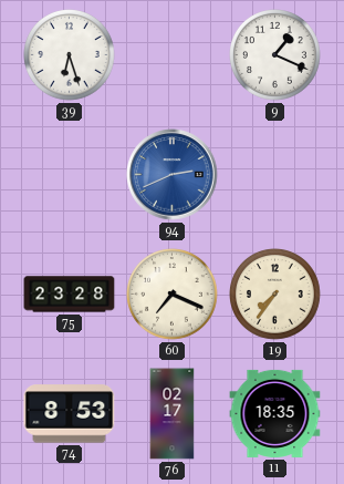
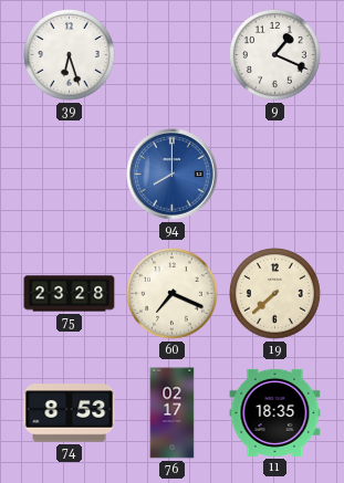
94: 2:41 -> 8:00
19: 7:36 -> 7:38
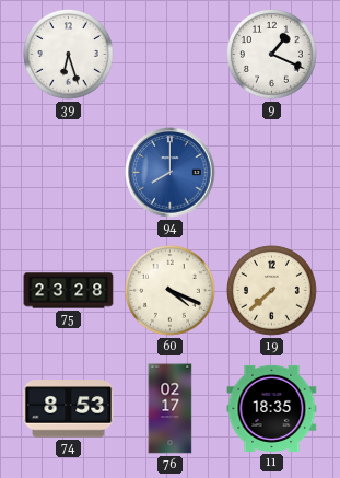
60: 7:19 -> 4:19
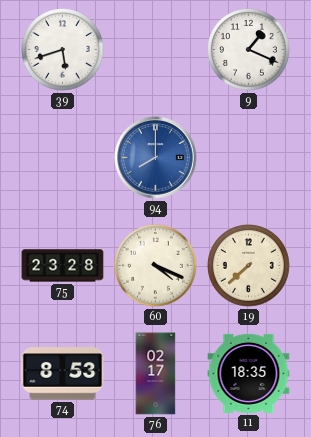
39: 6:27 -> 5:42
